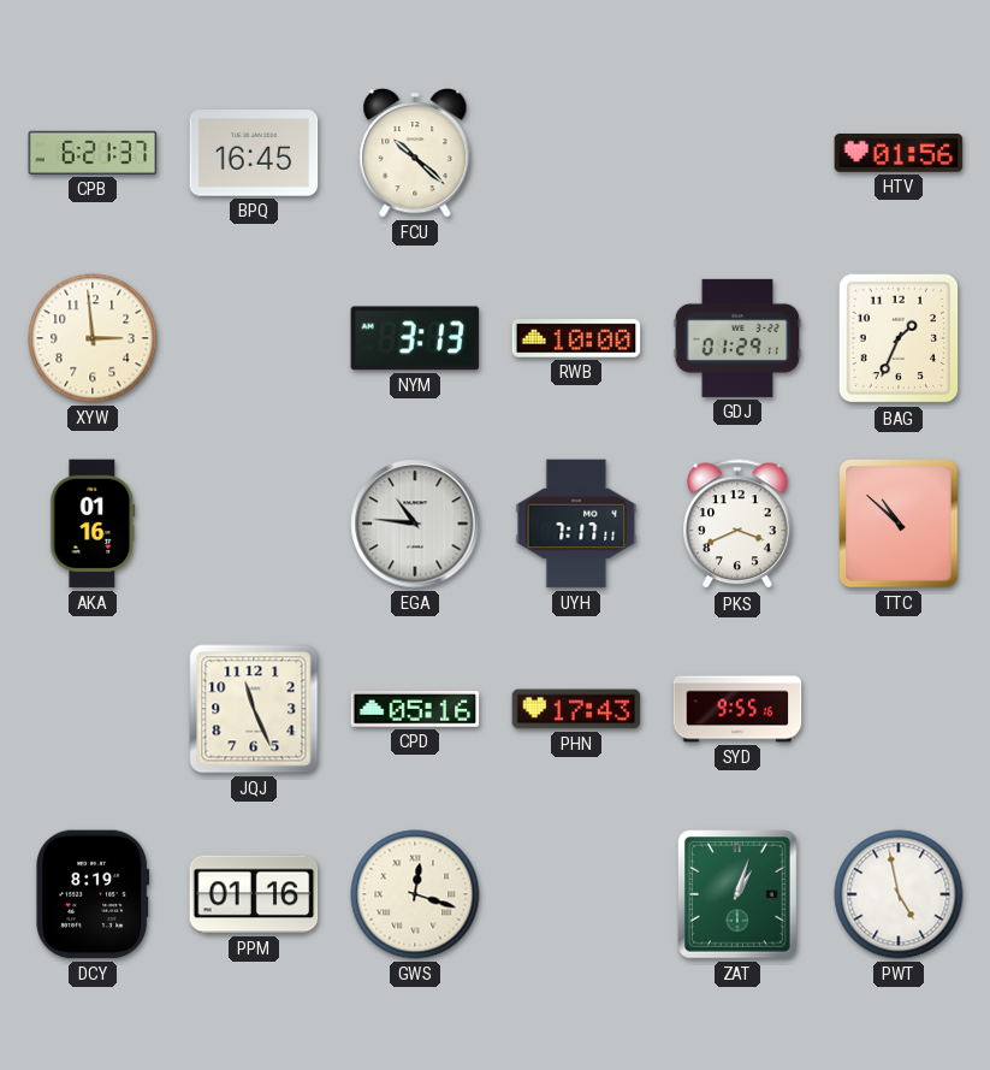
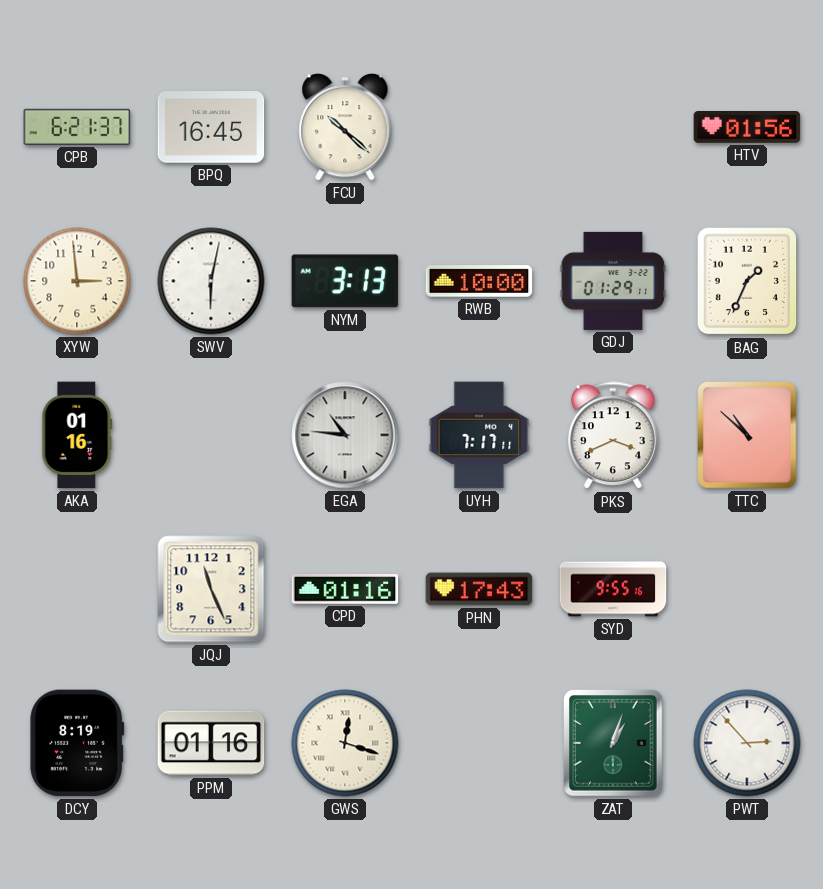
SWV: none -> 6:02
CPD: 05:16 -> 01:16
PWT: 4:58 -> 2:53
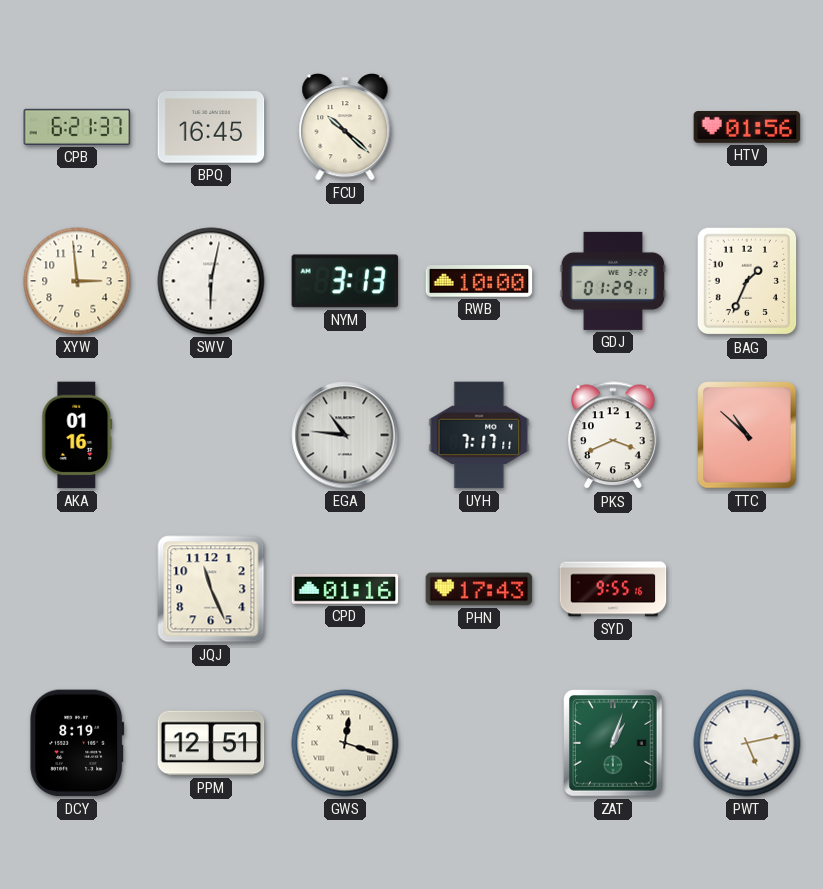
PPM: 01:16 -> 12:51
PWT: 2:53 -> 5:13
